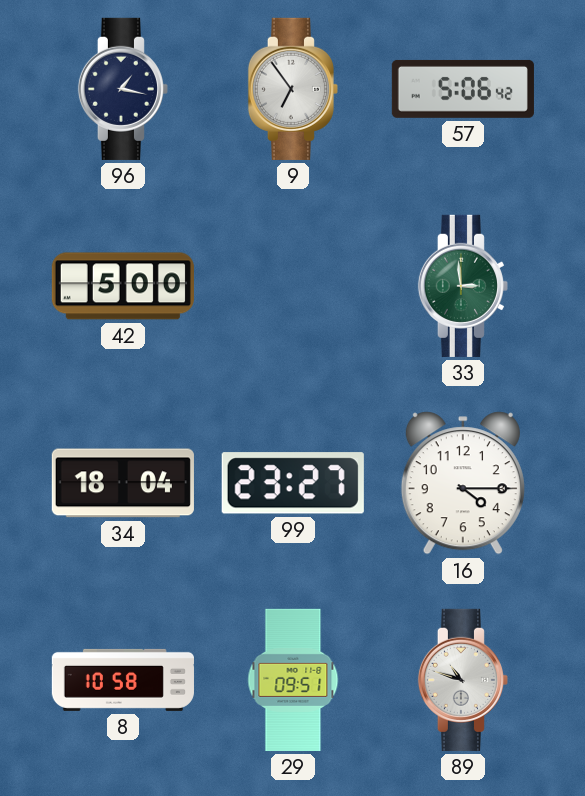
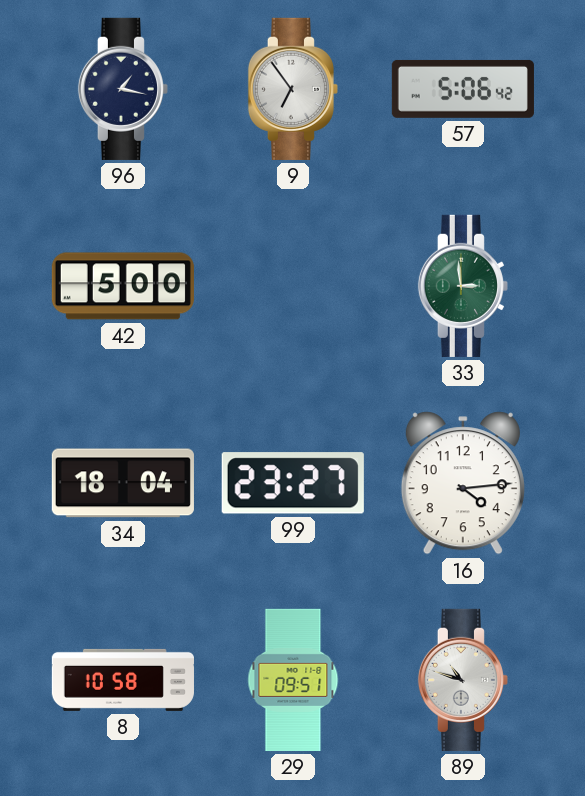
16: 4:15 -> 4:14
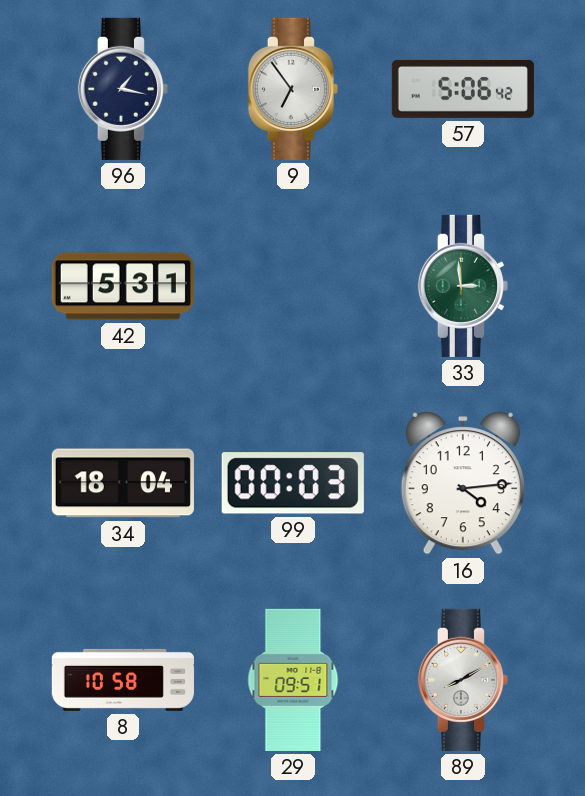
42: 5:00 -> 5:31
99: 23:27 -> 00:03
89: 10:48 -> 8:10
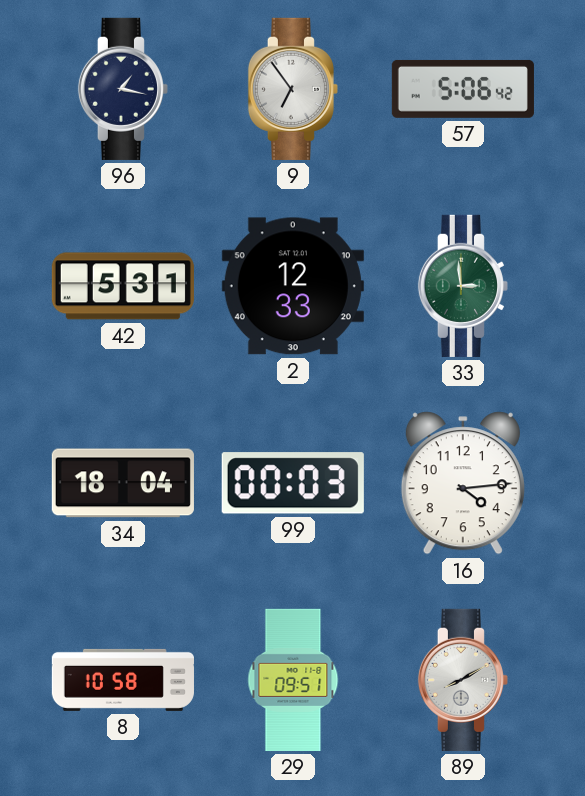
2: none -> 12:33
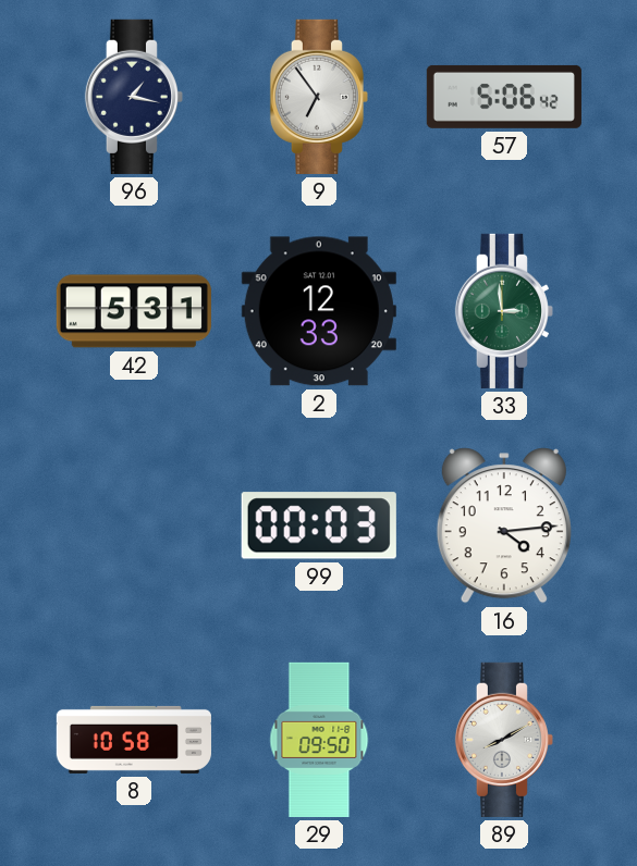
34: 18:04 -> none
29: 09:51 -> 09:50
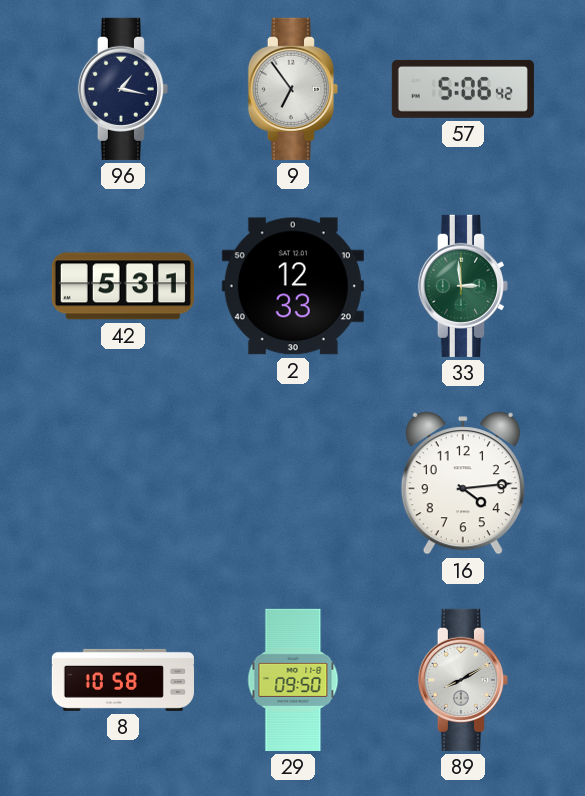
99: 00:03 -> none
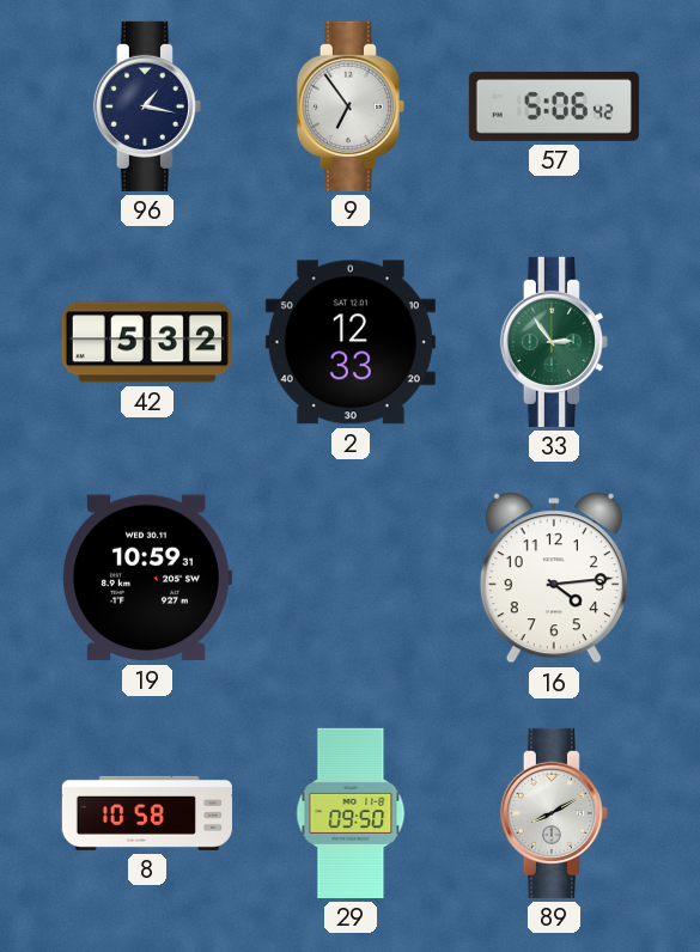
42: 5:31 -> 5:32
33: 2:59 -> 2:54
19: none -> 10:59
